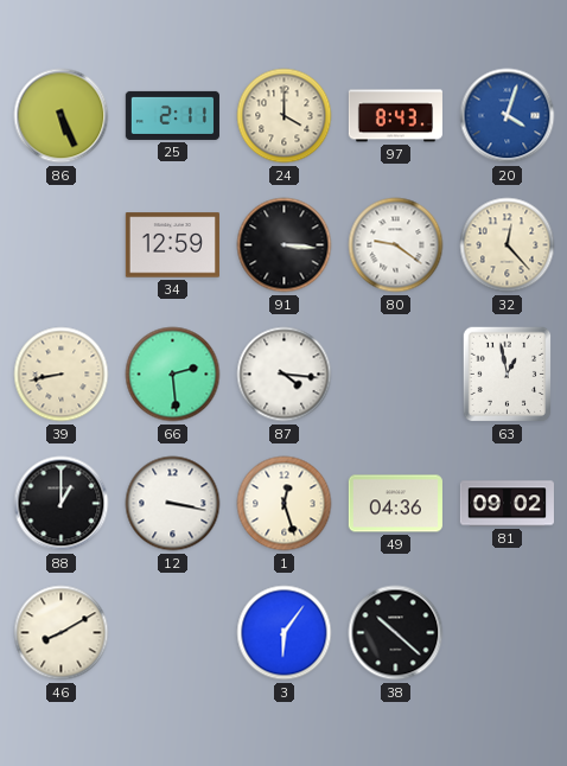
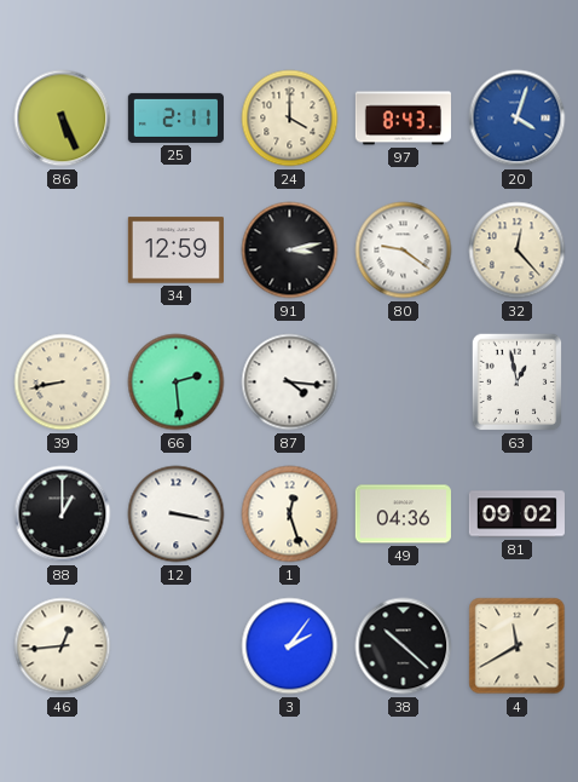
91: 3:16 -> 3:13
46: 8:10 -> 12:44
3: 6:06 -> 2:06
4: none -> 11:40
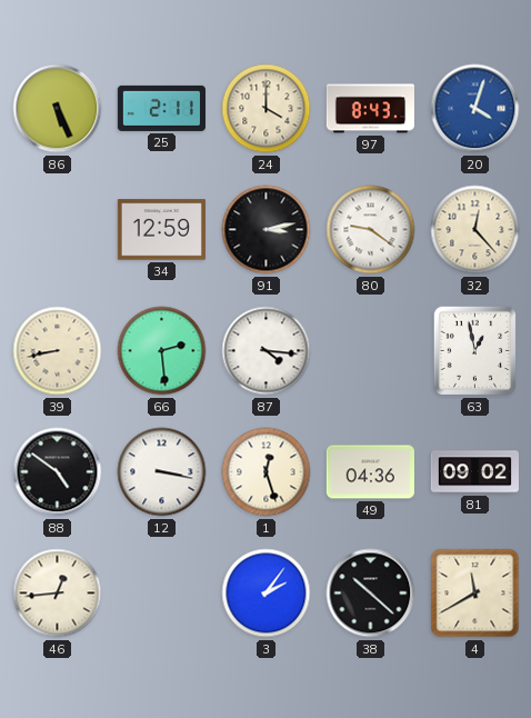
88: 1:00 -> 4:51
